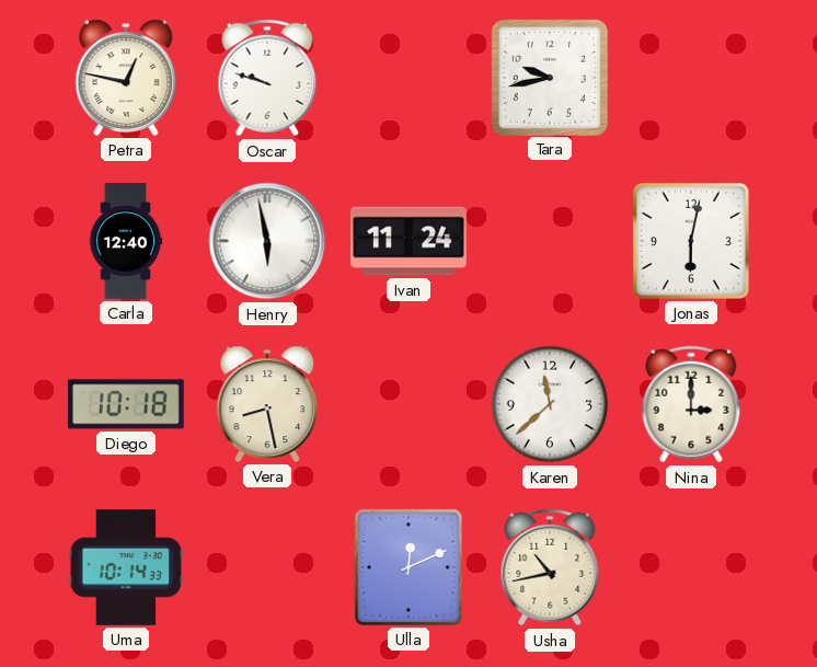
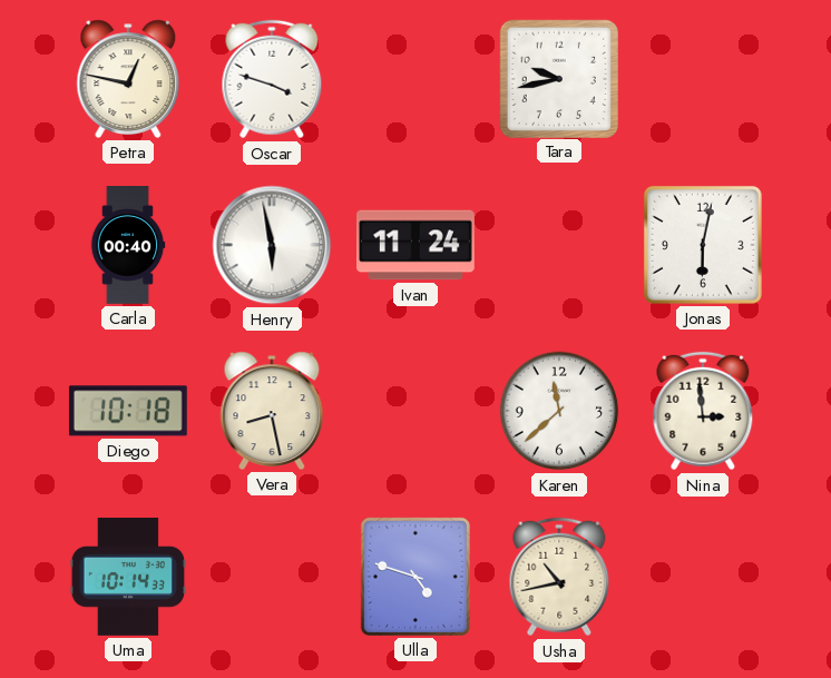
Oscar: 9:48 -> 3:48
Carla: 12:40 -> 00:40
Nina: 3:00 -> 2:59
Ulla: 12:11 -> 4:48
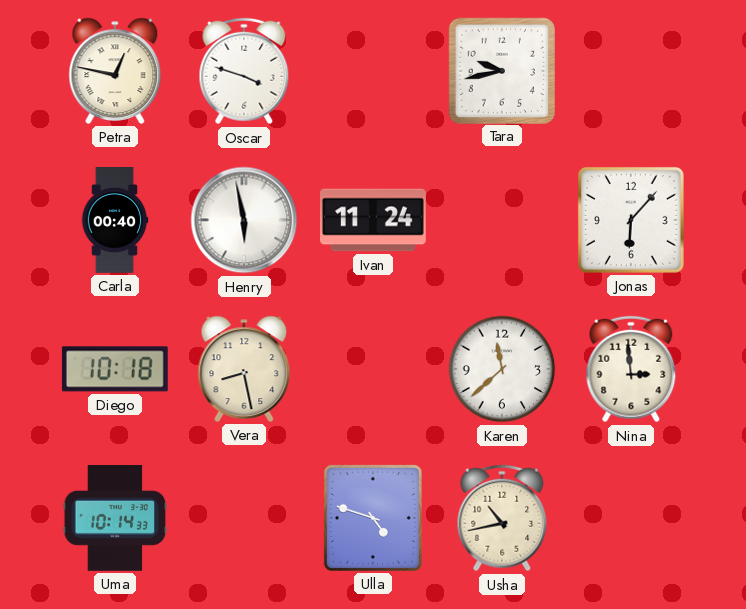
Jonas: 6:02 -> 6:07
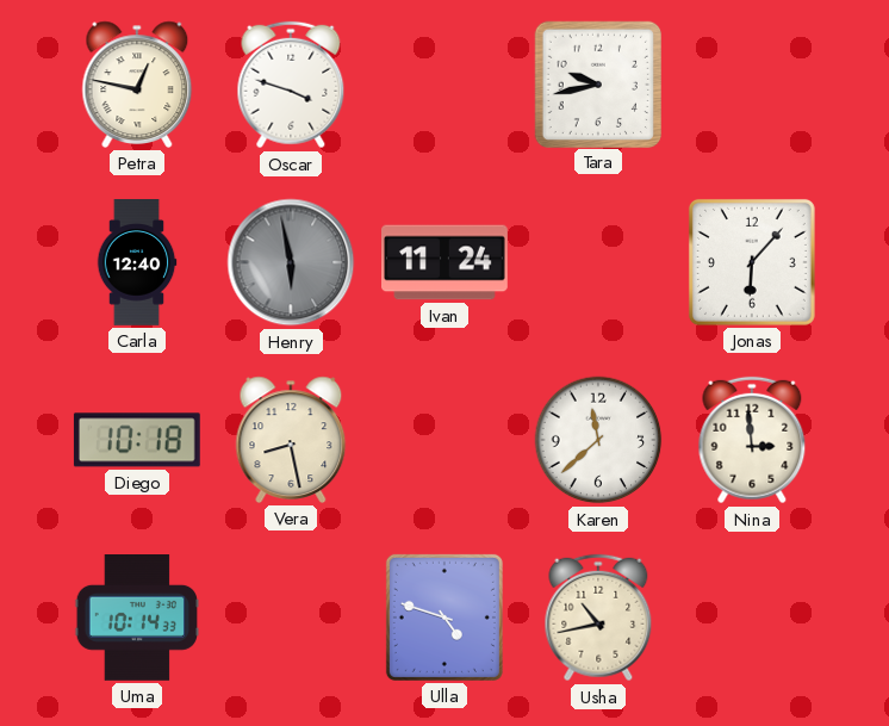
Carla: 00:40 -> 12:40
Henry dial: white -> grey
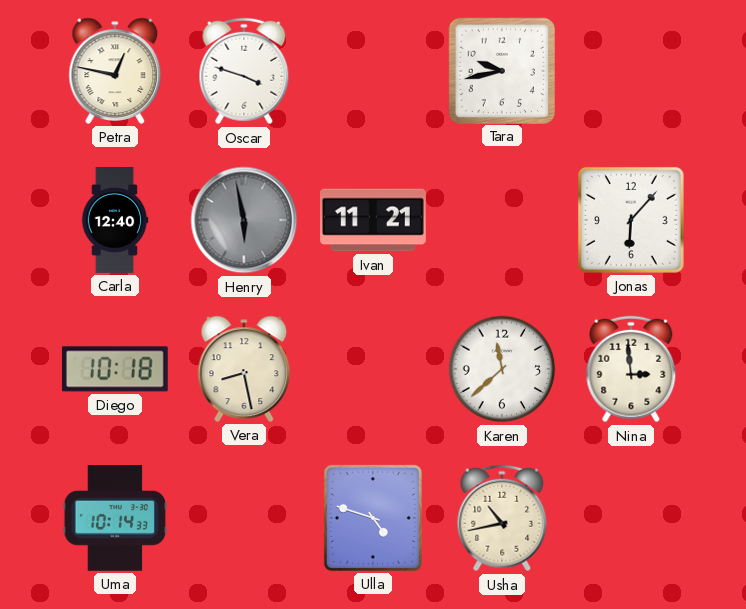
Ivan: 11:24 -> 11:21
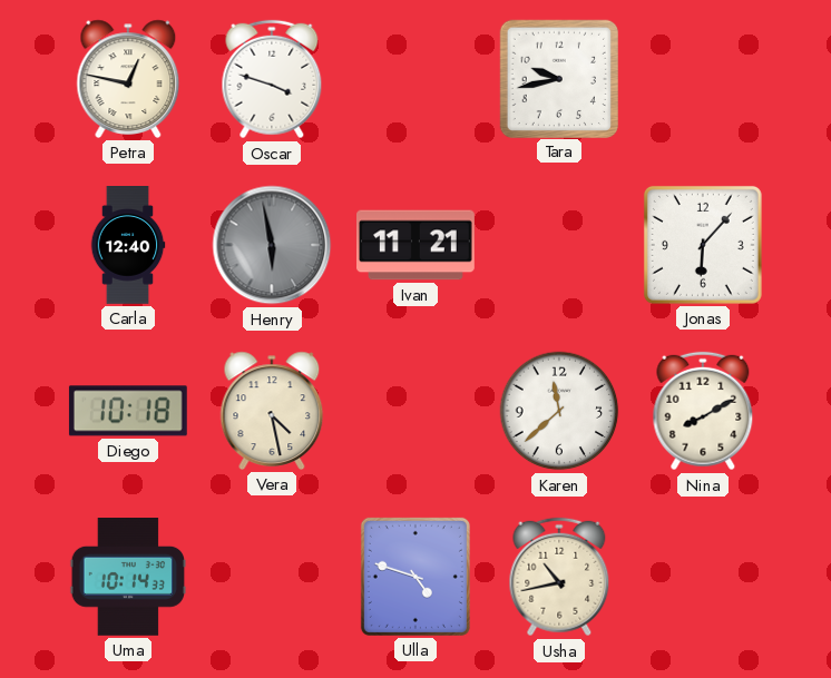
Vera: 8:28 -> 4:28
Nina: 2:59 -> 8:10
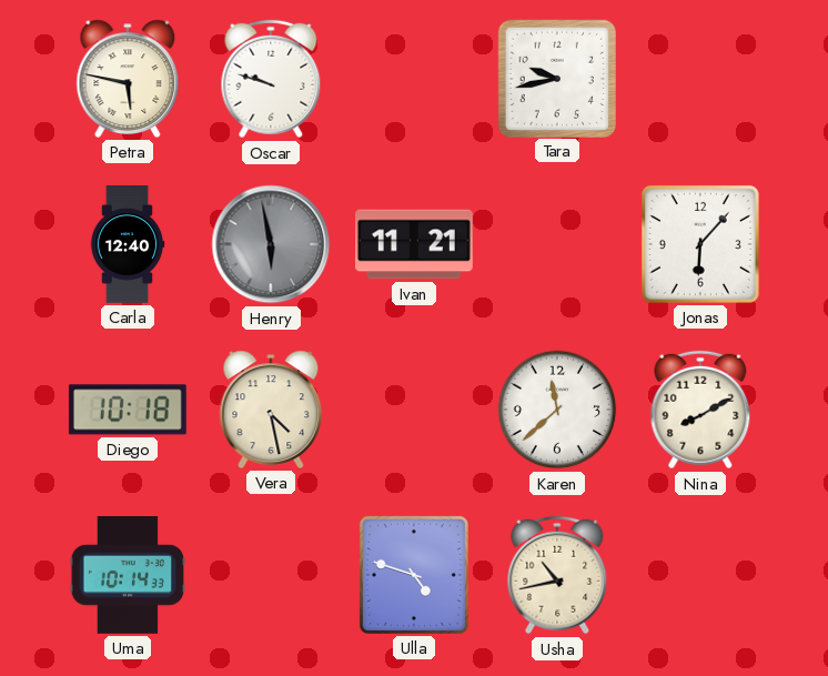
Petra: 12:47 -> 5:47
Oscar: 3:48 -> 9:48
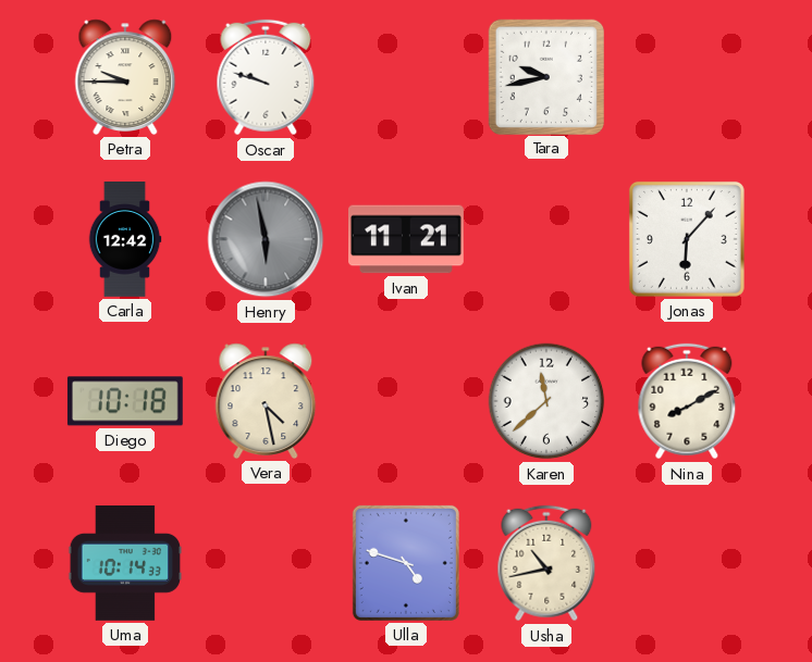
Petra: 5:47 -> 9:45
Carla: 12:40 -> 12:42
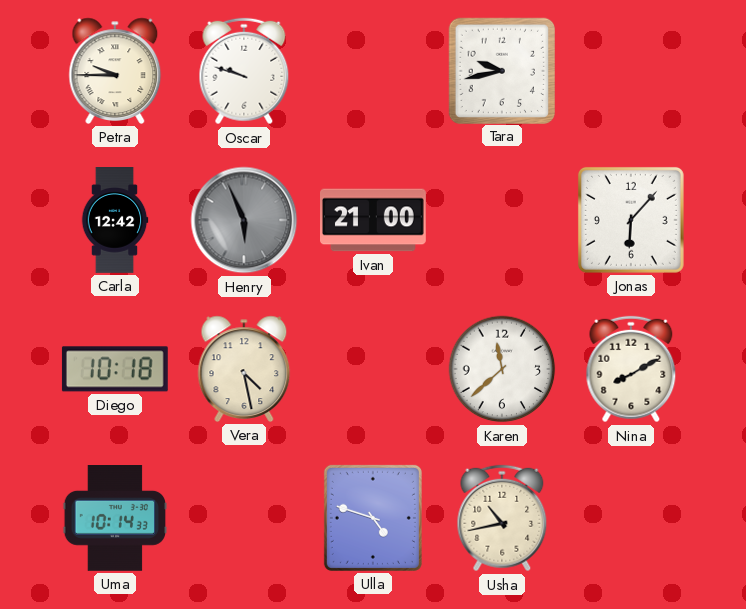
Henry: 5:58 -> 5:56
Ivan: 11:21 -> 21:00
